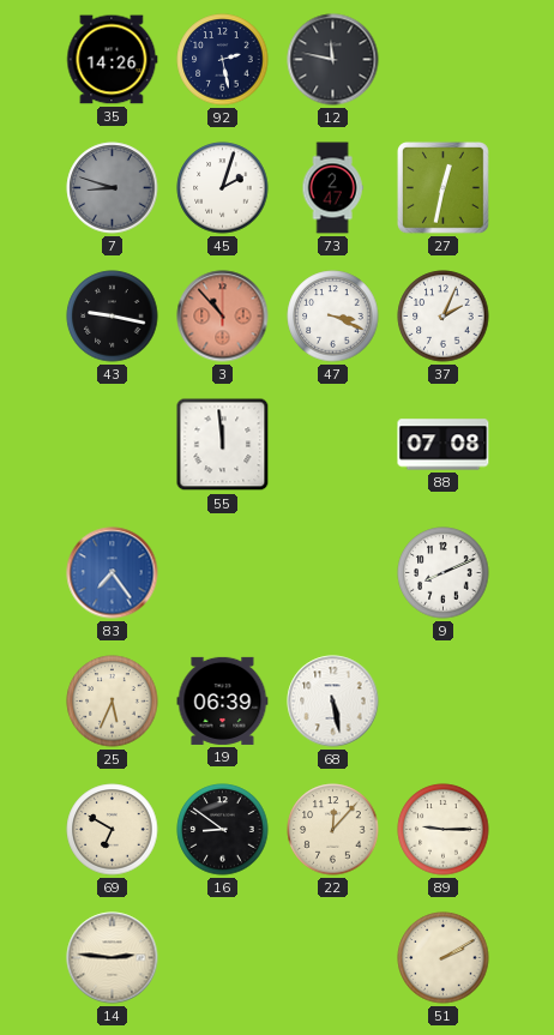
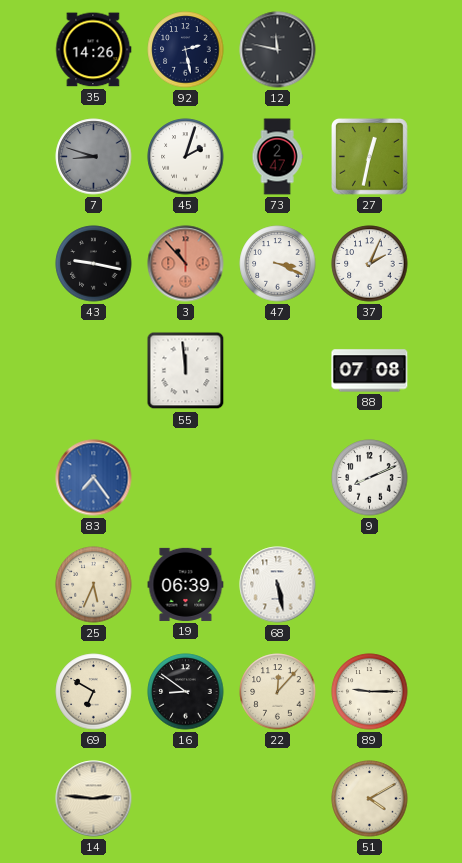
51: 2:10 -> 4:10
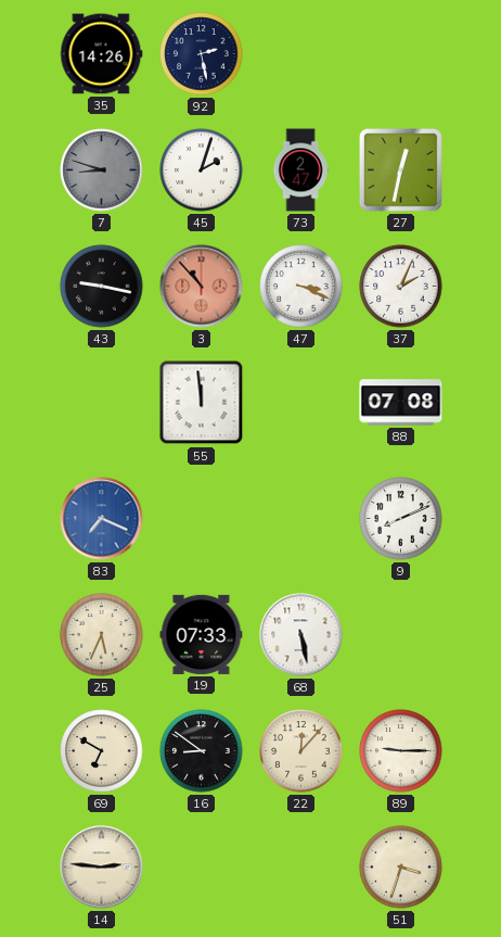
12: 11:47 -> none
83: 7:24 -> 7:19
19: 06:39 -> 07:33
51: 4:10 -> 3:33
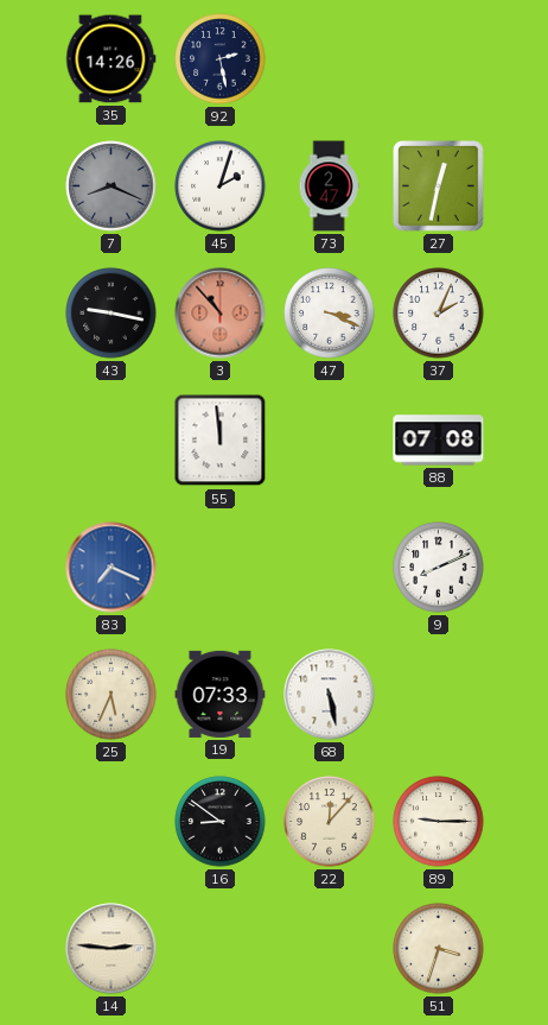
7: 8:48 -> 8:19
69: 6:50 -> none
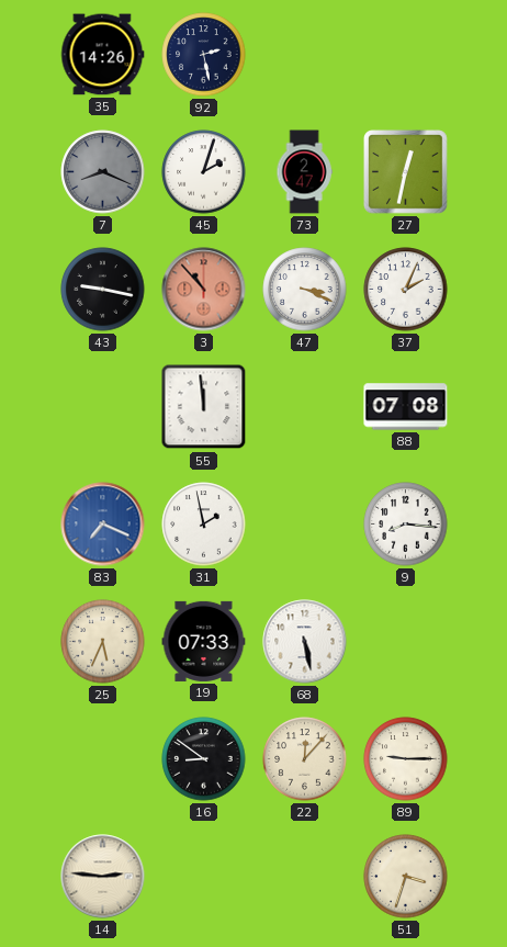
31: none -> 1:58
9: 8:11 -> 8:16
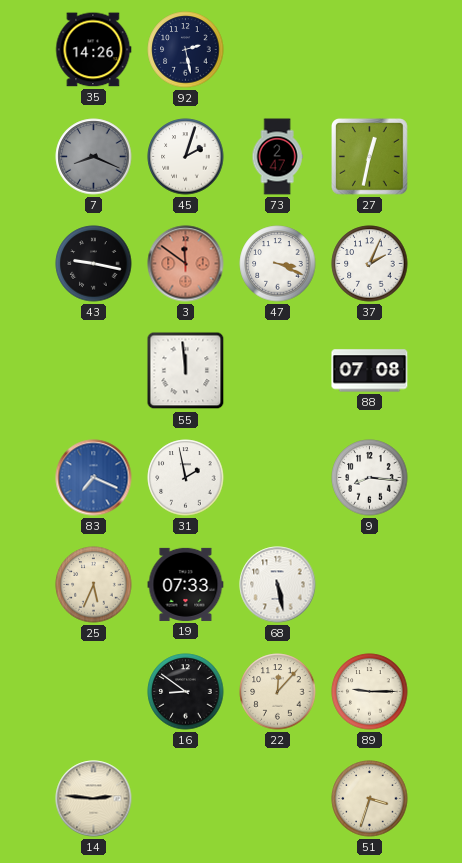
3: 10:53 -> 11:51
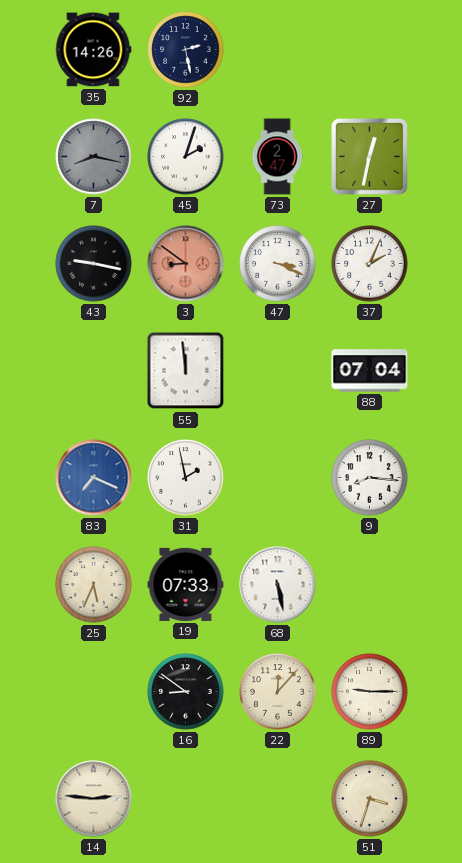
7: 8:19 -> 8:17
3: 11:51 -> 8:51
88: 07:08 -> 07:04
